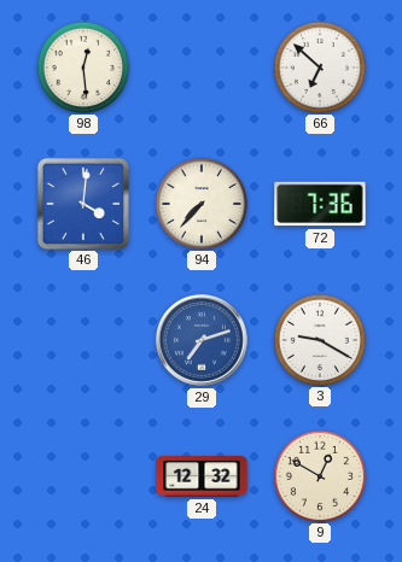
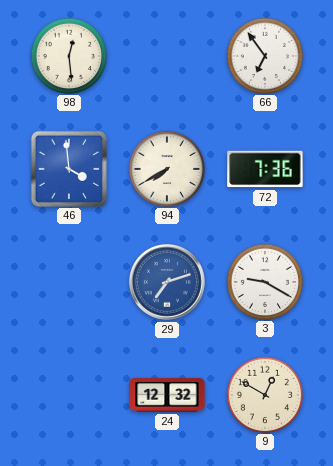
66: 6:52 -> 6:54
46: 4:01 -> 3:59
94: 7:37 -> 7:40
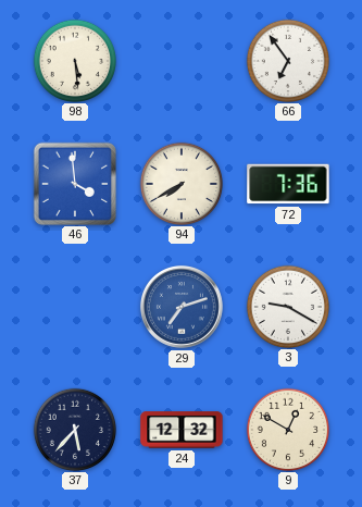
98: 12:29 -> 5:29
37: none -> 5:37
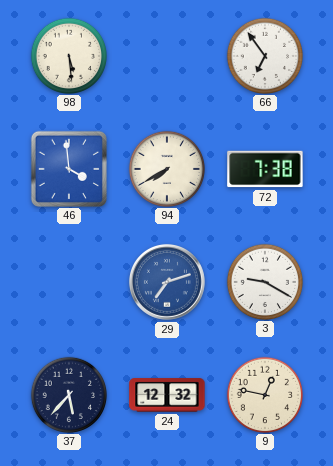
72: 7:36 -> 7:38
9: 12:50 -> 12:47
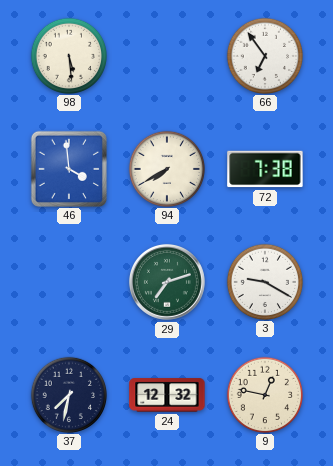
29 dial: blue -> green
37: 5:37 -> 7:32
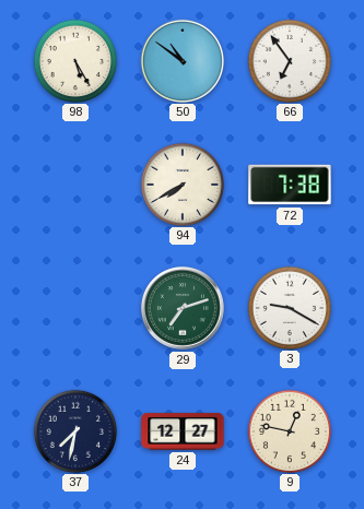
98: 5:29 -> 5:25
50: none -> 10:51
46: 3:59 -> none
24: 12:32 -> 12:27
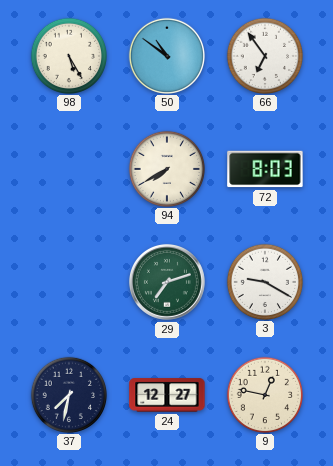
72: 7:38 -> 8:03
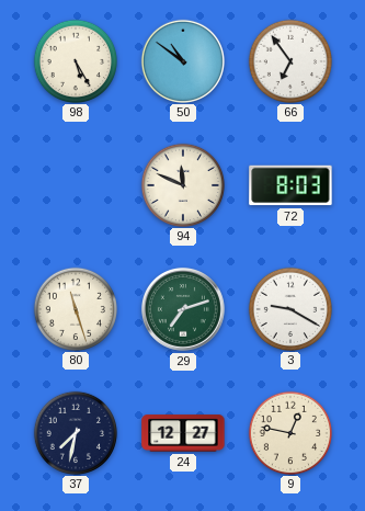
94: 7:40 -> 11:49
80: none -> 11:27
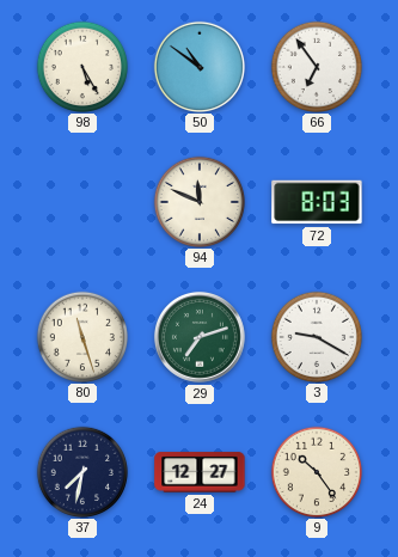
9: 12:47 -> 10:24
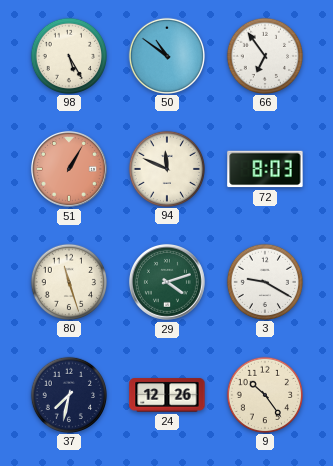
51: none -> 1:05
29: 7:12 -> 4:12
24: 12:27 -> 12:26
